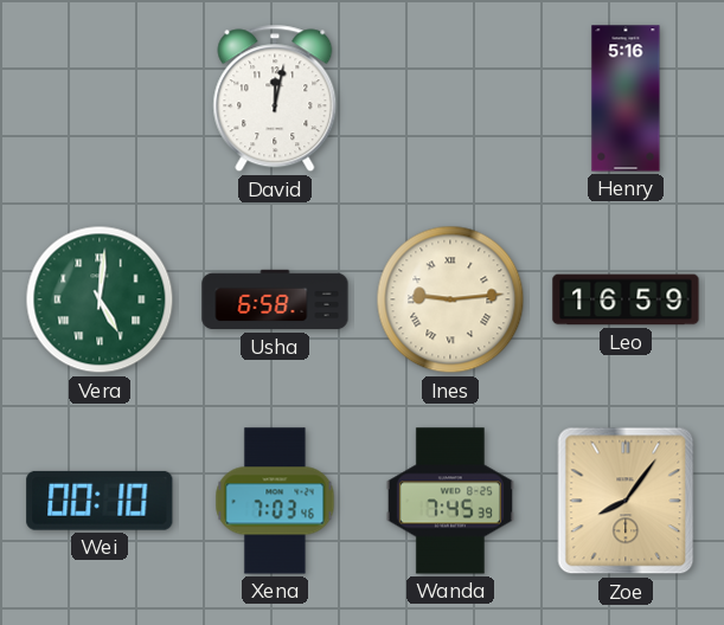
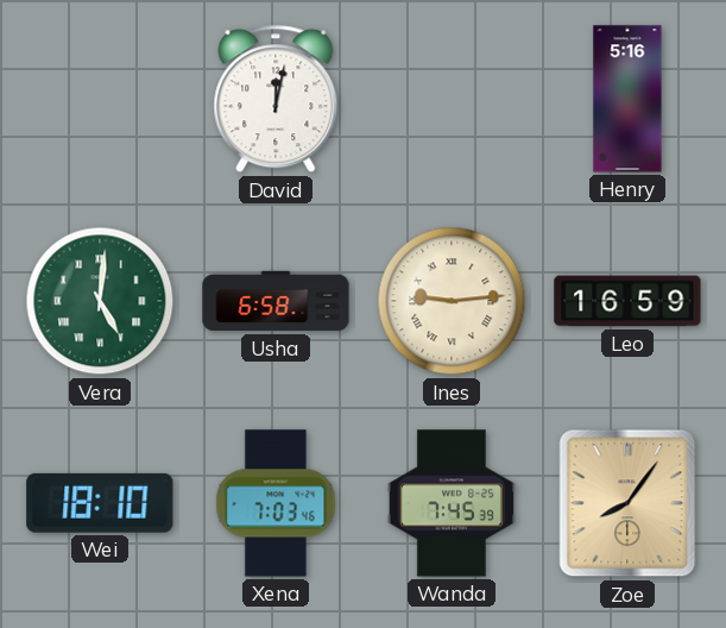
Wei: 00:10 -> 18:10
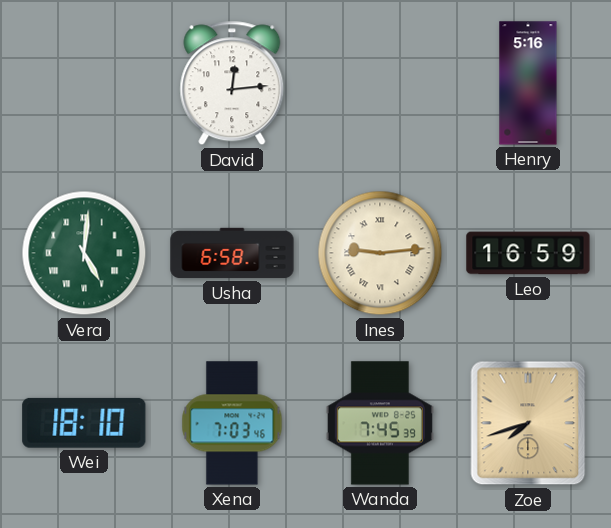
David: 12:02 -> 12:14
Zoe: 8:06 -> 7:42
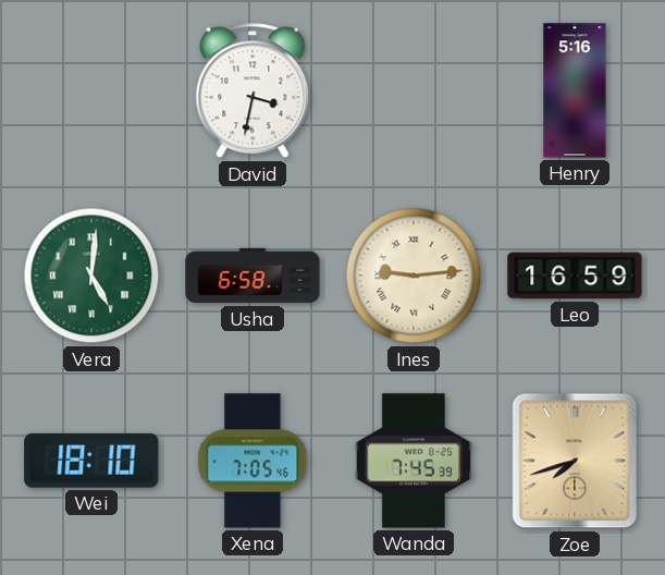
David: 12:14 -> 3:32
Xena: 7:03 -> 7:05
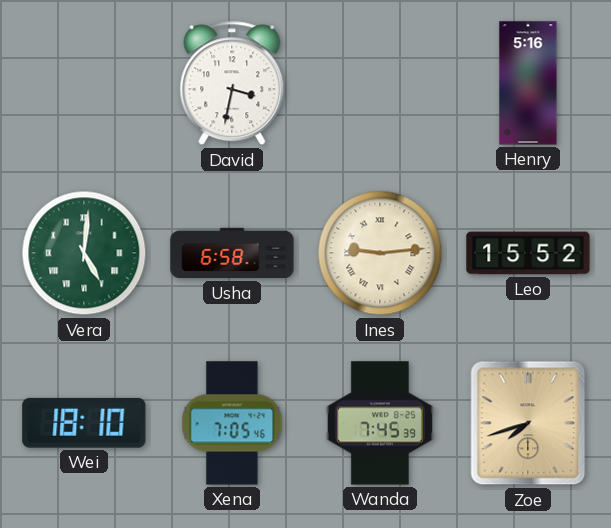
Leo: 16:59 -> 15:52
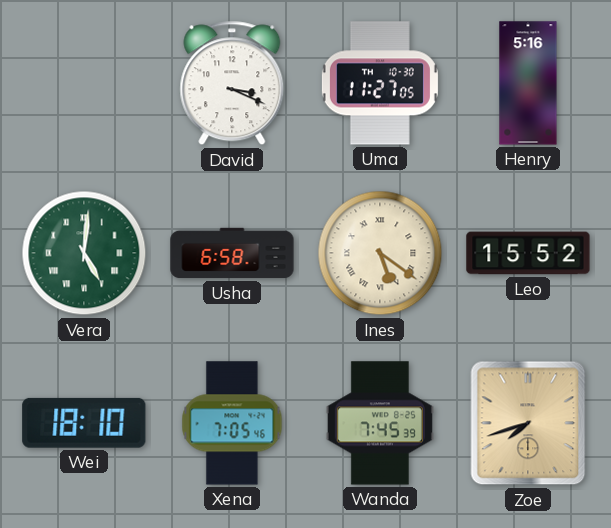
David: 3:32 -> 3:19
Uma: none -> 11:27
Ines: 9:14 -> 5:21
